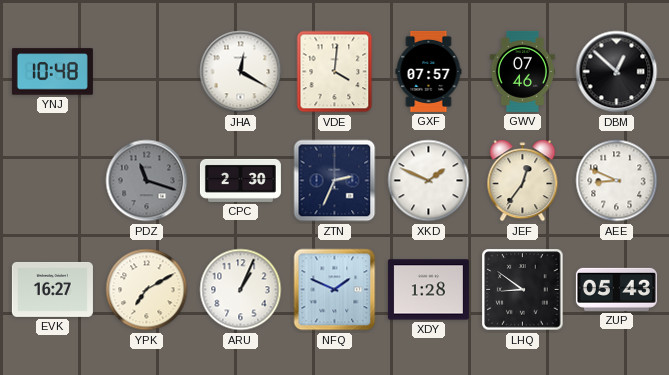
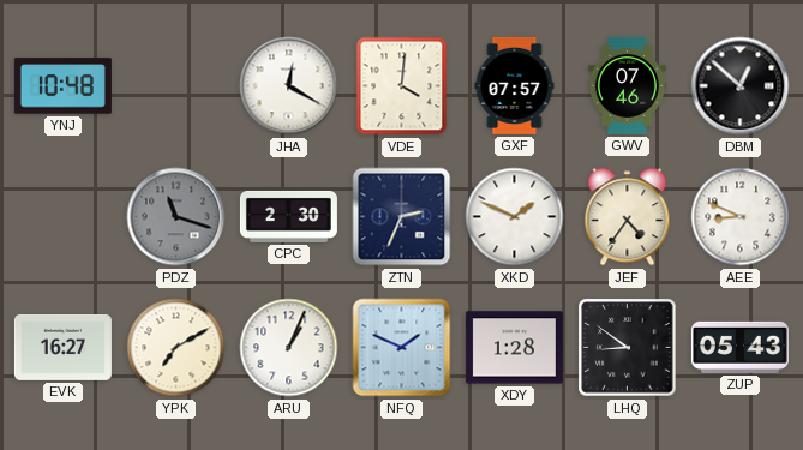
JEF: 12:36 -> 4:36
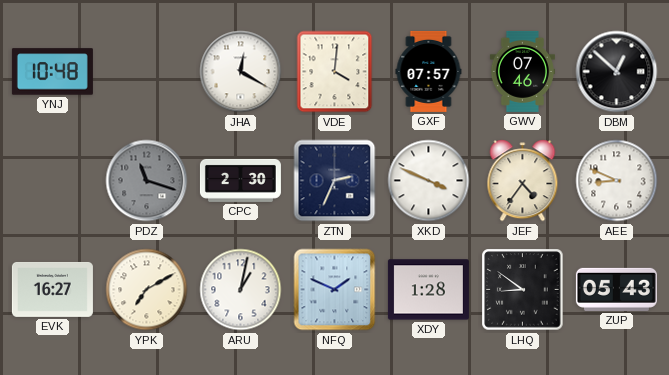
XKD: 1:49 -> 3:49
ARU: 1:04 -> 1:02
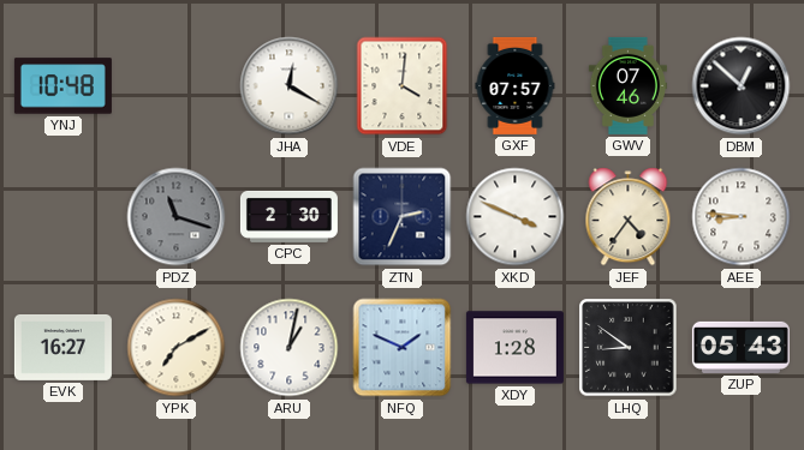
AEE: 8:49 -> 8:46
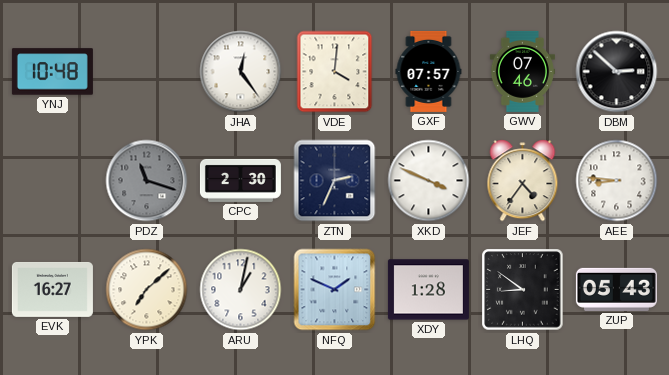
JHA: 12:20 -> 12:24
DBM: 12:52 -> 2:52
YPK: 7:10 -> 7:08
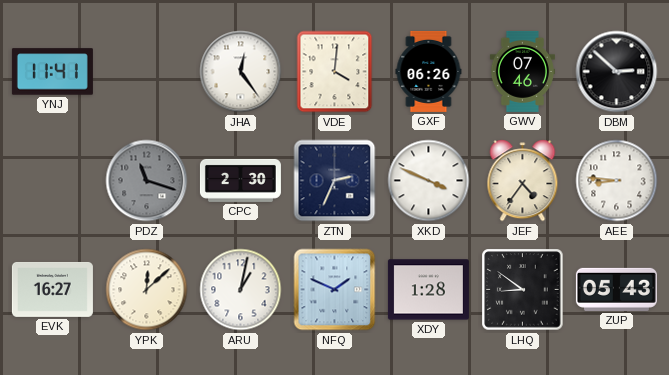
YNJ: 10:48 -> 11:41
GXF: 07:57 -> 06:26
YPK: 7:08 -> 12:08
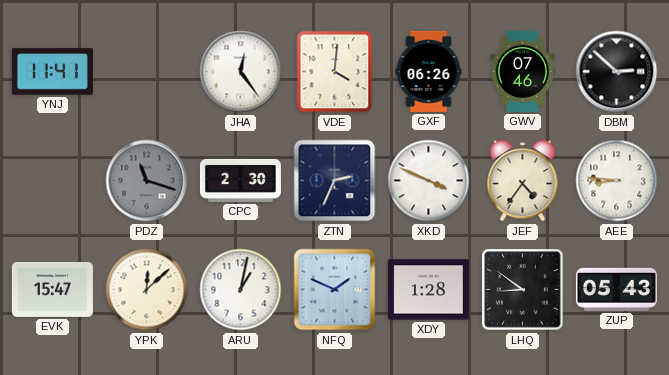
EVK: 16:27 -> 15:47
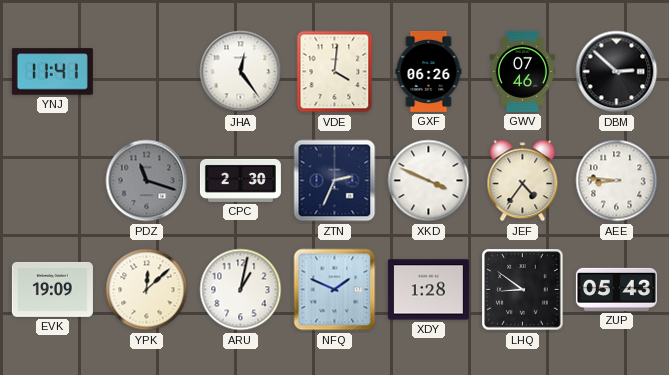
EVK: 15:47 -> 19:09
